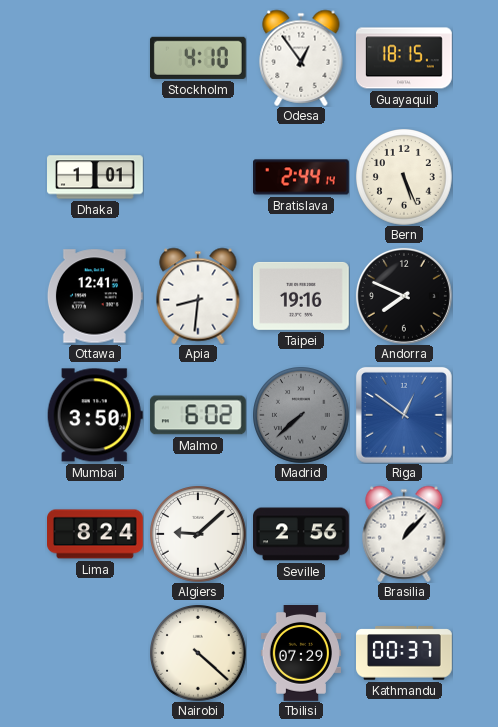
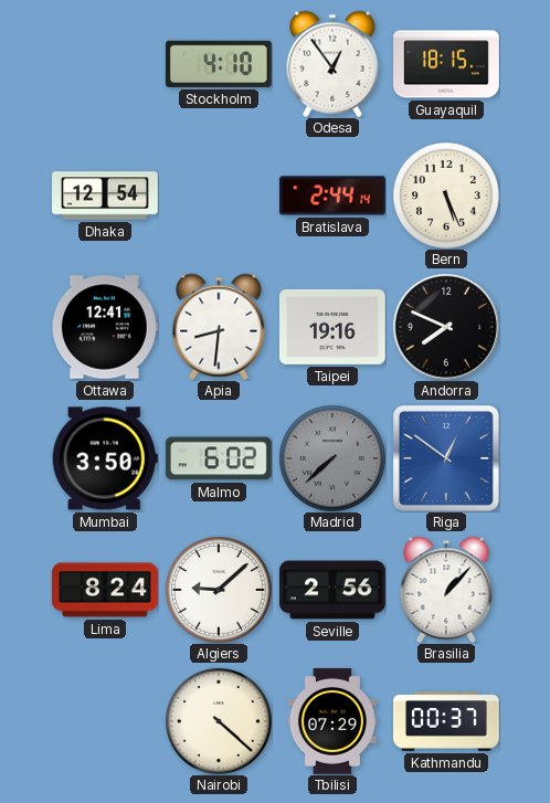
Dhaka: 1:01 -> 12:54
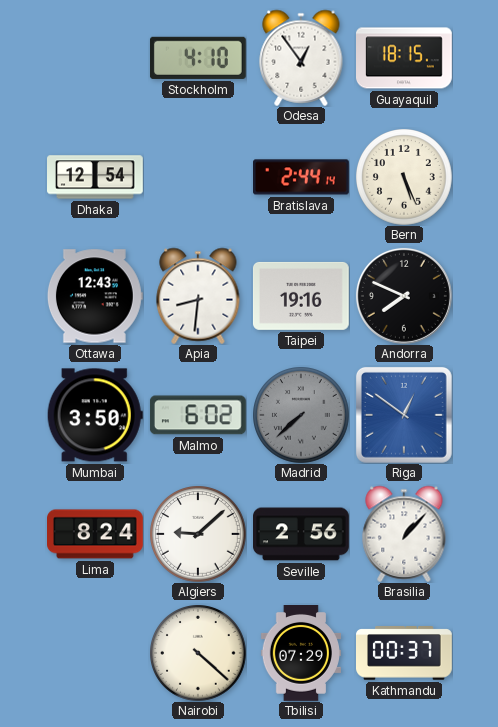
Ottawa: 12:41 -> 12:43
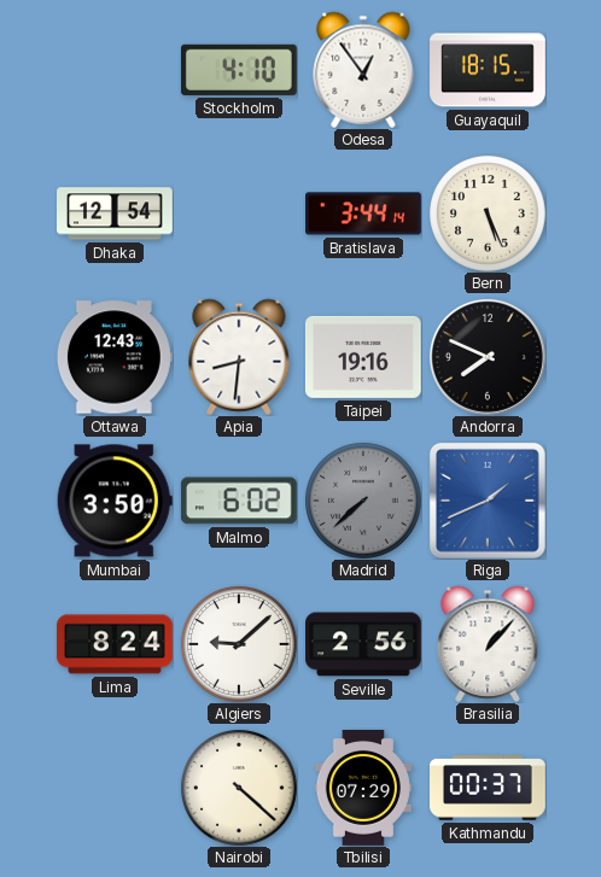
Bratislava: 2:44 -> 3:44
Riga: 12:51 -> 1:41
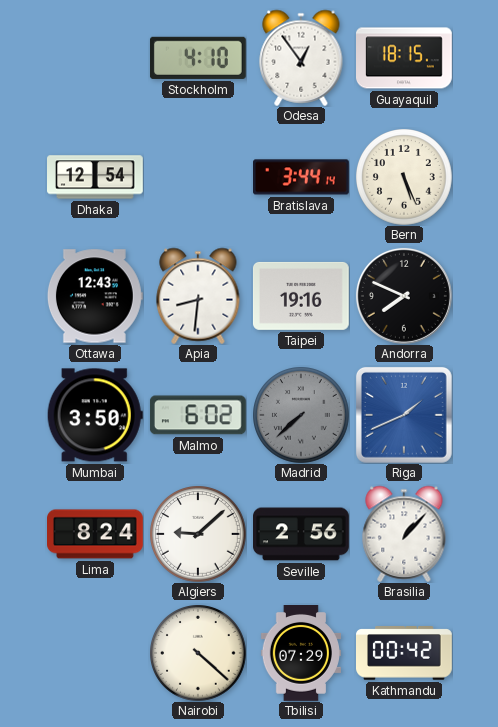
Kathmandu: 00:37 -> 00:42
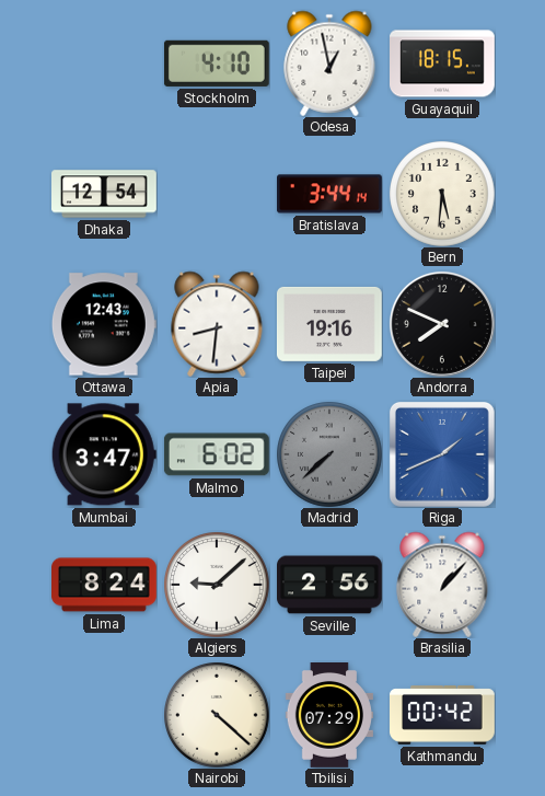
Odesa: 12:54 -> 12:58
Bern: 5:26 -> 5:31
Mumbai: 3:50 -> 3:47
